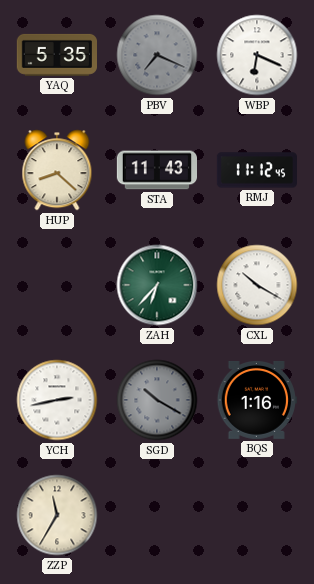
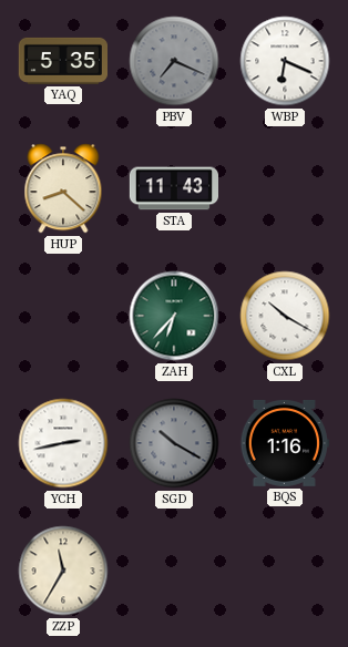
RMJ: 11:12 -> none
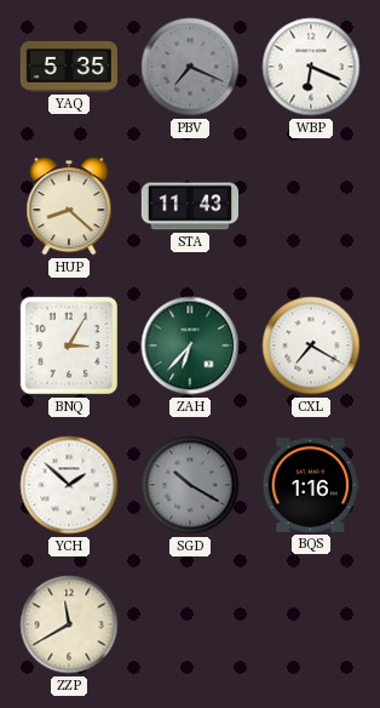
BNQ: none -> 3:05
CXL: 10:20 -> 7:20
YCH: 2:43 -> 1:52
ZZP: 11:35 -> 11:40
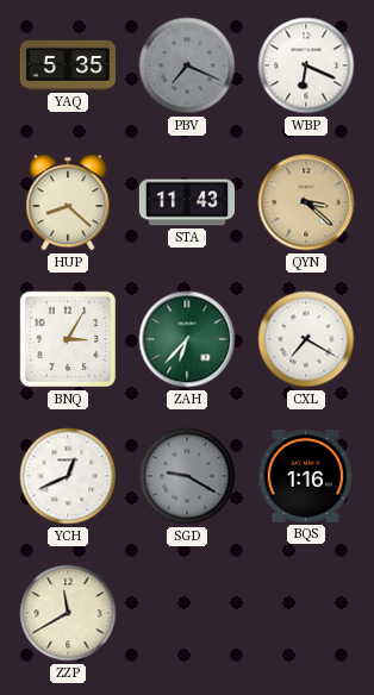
QYN: none -> 3:22
YCH: 1:52 -> 12:41
SGD: 10:20 -> 9:20
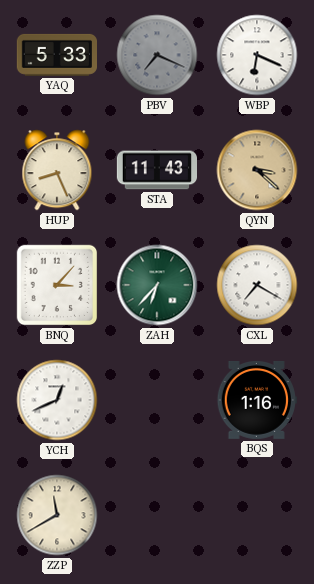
YAQ: 5:35 -> 5:33
HUP: 8:22 -> 8:26
BNQ: 3:05 -> 3:07
SGD: 9:20 -> none
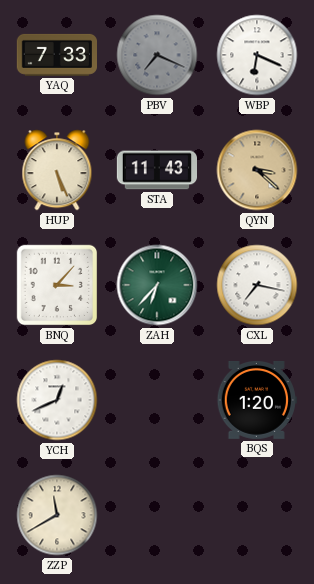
YAQ: 5:33 -> 7:33
HUP: 8:26 -> 5:26
CXL: 7:20 -> 7:17
BQS: 1:16 -> 1:20
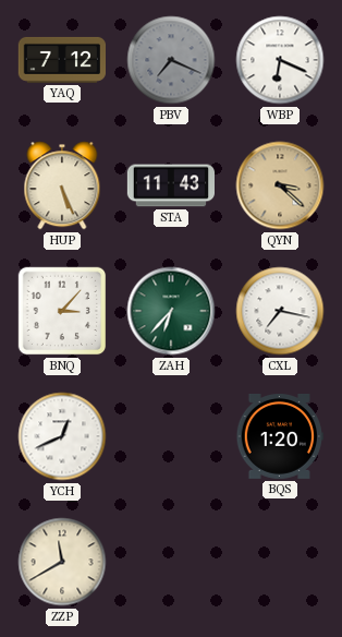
YAQ: 7:33 -> 7:12
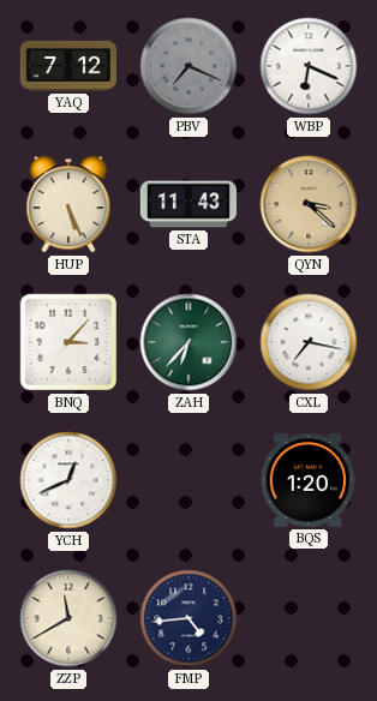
FMP: none -> 4:44
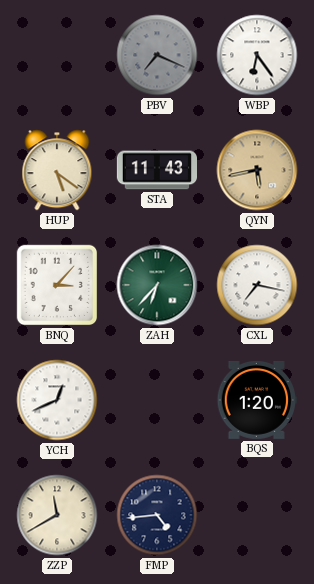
YAQ: 7:12 -> none
WBP: 6:19 -> 6:24
HUP: 5:26 -> 5:21
QYN: 3:22 -> 5:43
